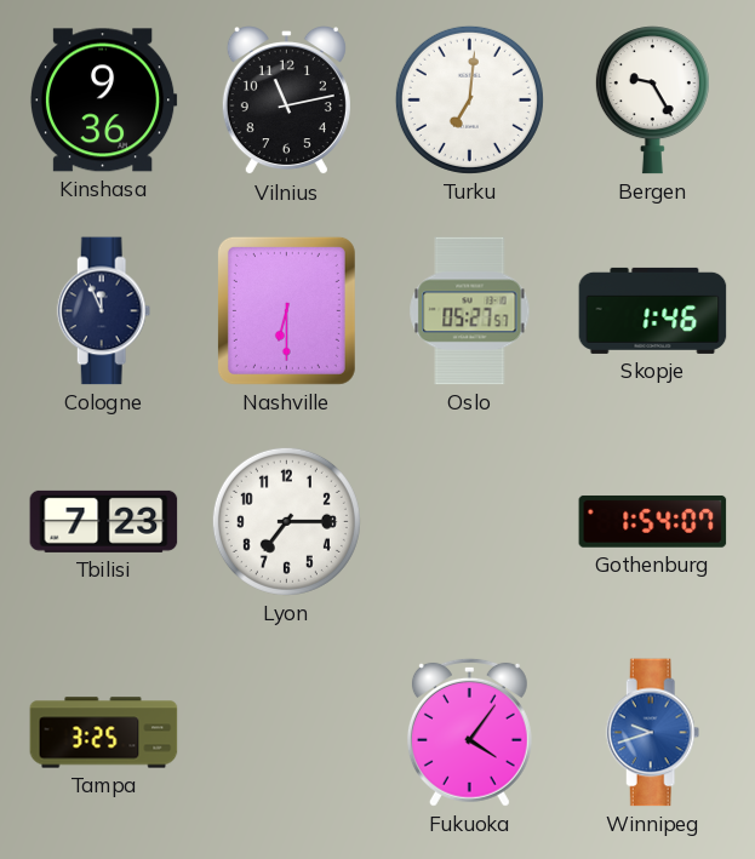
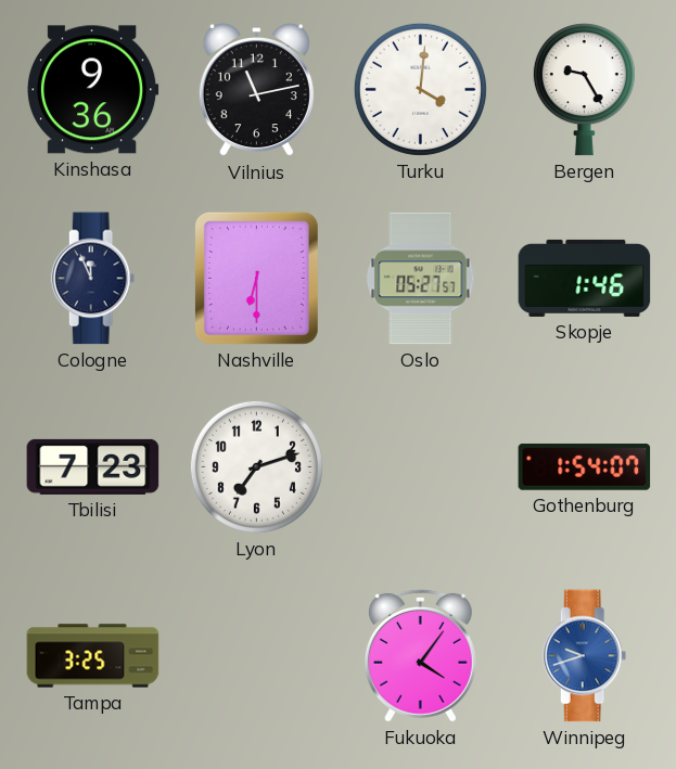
Turku: 7:01 -> 4:01
Lyon: 7:15 -> 7:12
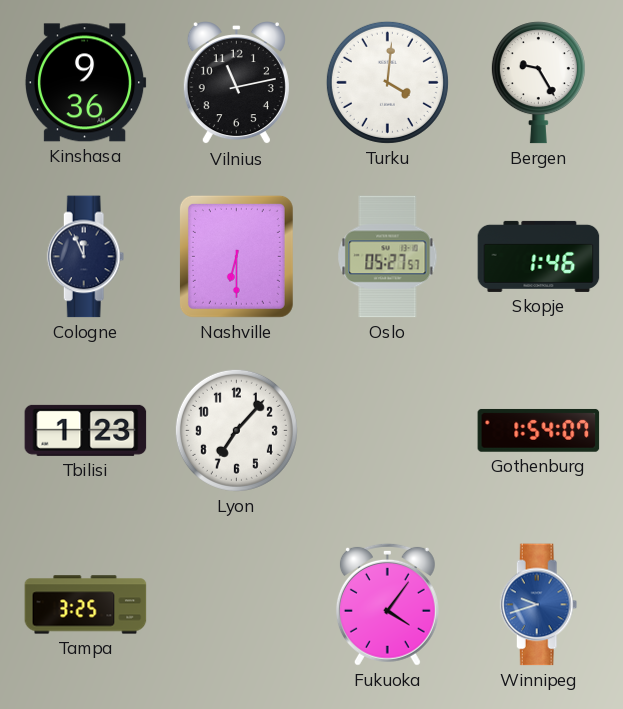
Tbilisi: 7:23 -> 1:23
Lyon: 7:12 -> 7:07
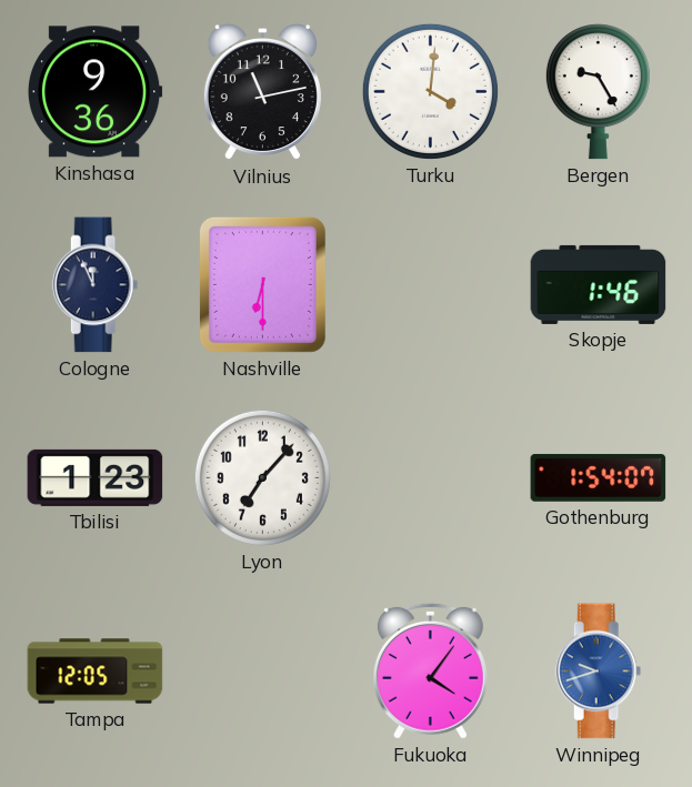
Oslo: 05:27 -> none
Tampa: 3:25 -> 12:05
